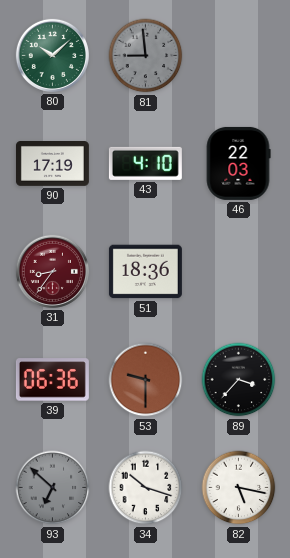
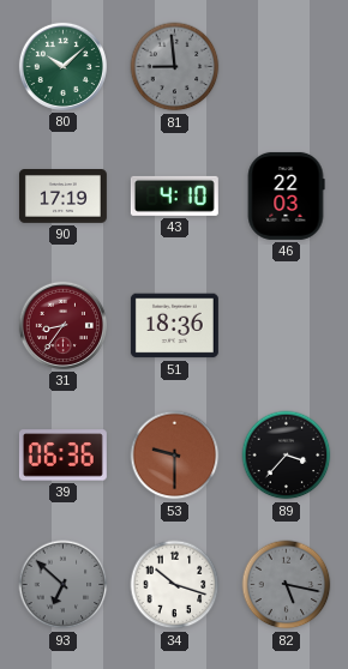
82 dial: white -> grey
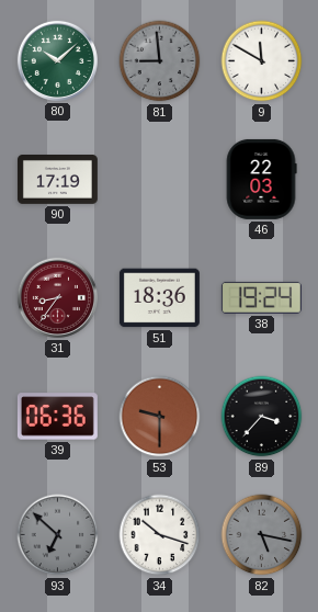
9: none -> 11:50
43: 4:10 -> none
38: none -> 19:24
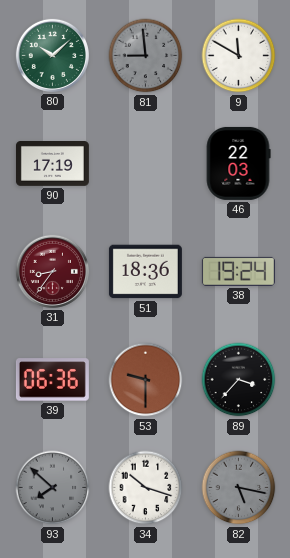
93: 6:52 -> 7:52
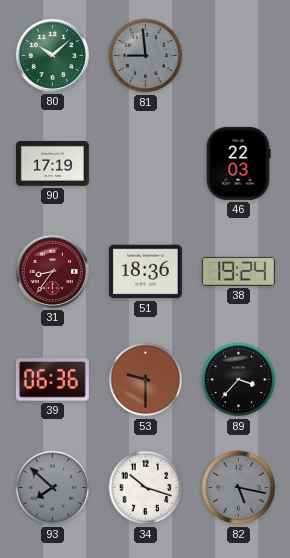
9: 11:50 -> none
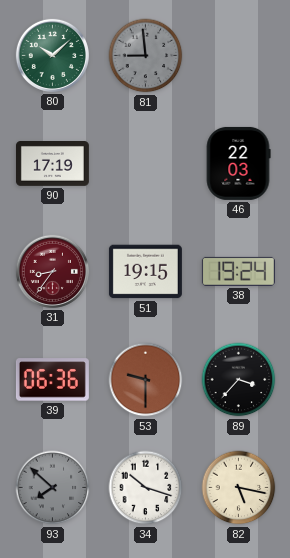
51: 18:36 -> 19:15
82 dial: grey -> cream
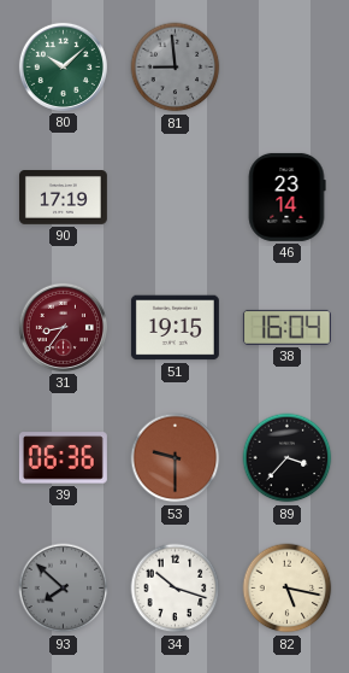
46: 22:03 -> 23:14
38: 19:24 -> 16:04
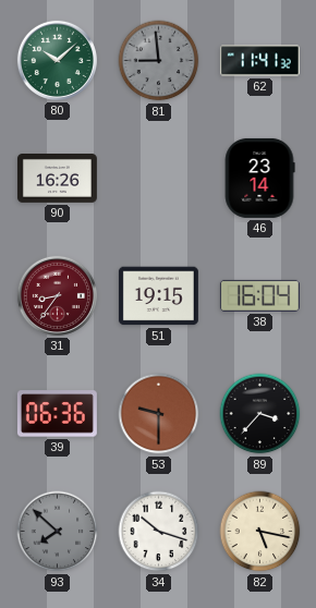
62: none -> 11:41
90: 17:19 -> 16:26
